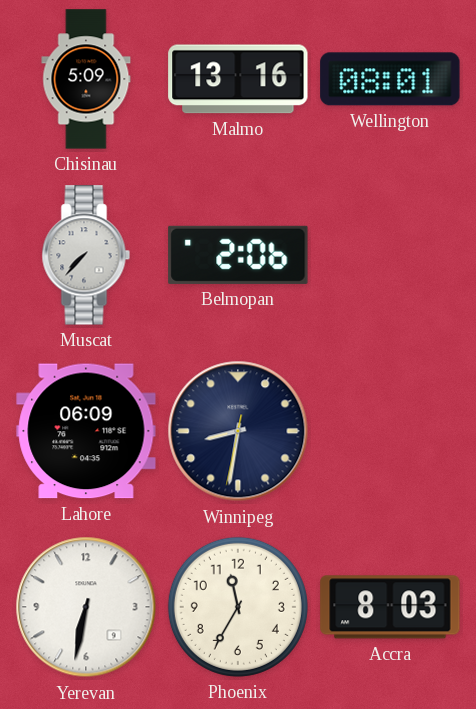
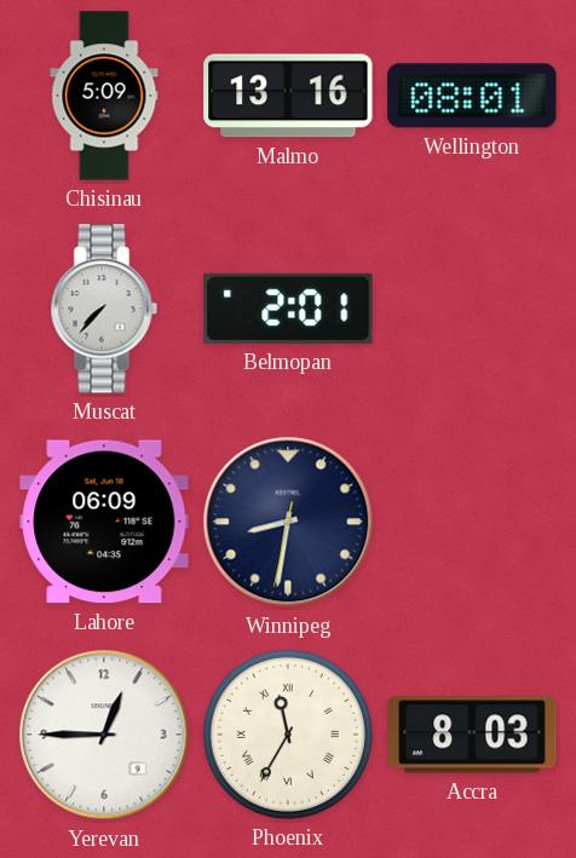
Belmopan: 2:06 -> 2:01
Yerevan: 6:32 -> 12:45
Phoenix numerals: Arabic -> Roman
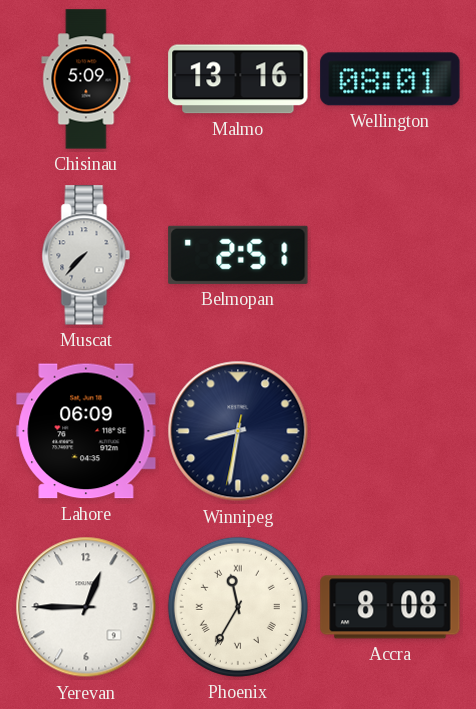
Belmopan: 2:01 -> 2:51
Accra: 8:03 -> 8:08
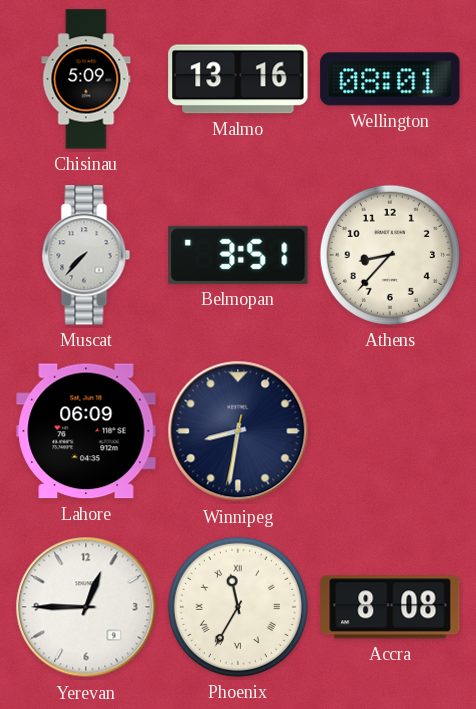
Belmopan: 2:51 -> 3:51
Athens: none -> 8:37
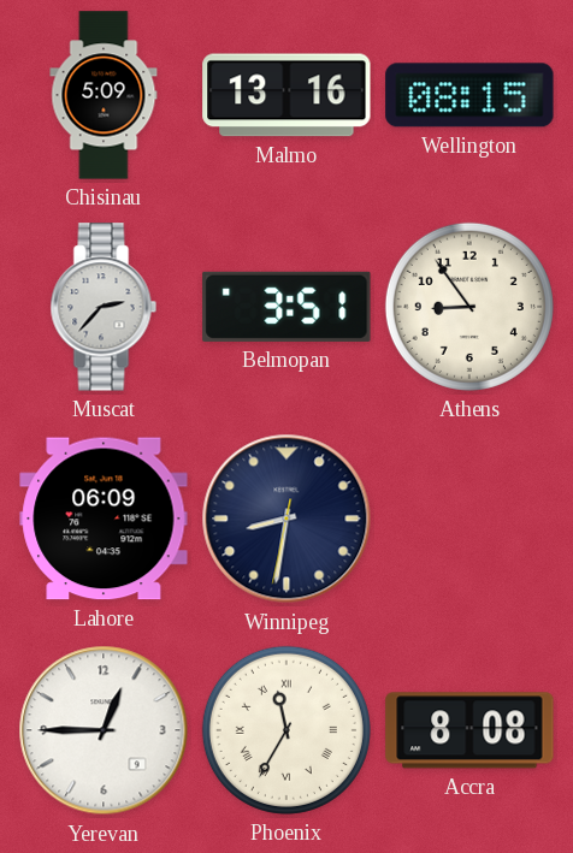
Wellington: 08:01 -> 08:15
Muscat: 7:37 -> 2:37
Athens: 8:37 -> 8:54
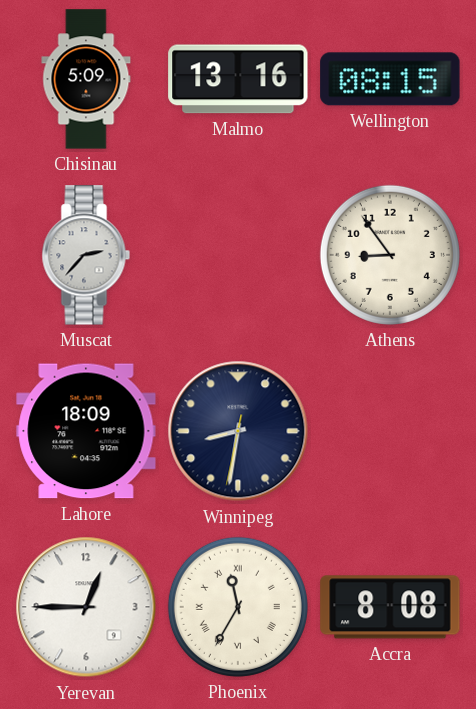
Belmopan: 3:51 -> none
Lahore: 06:09 -> 18:09
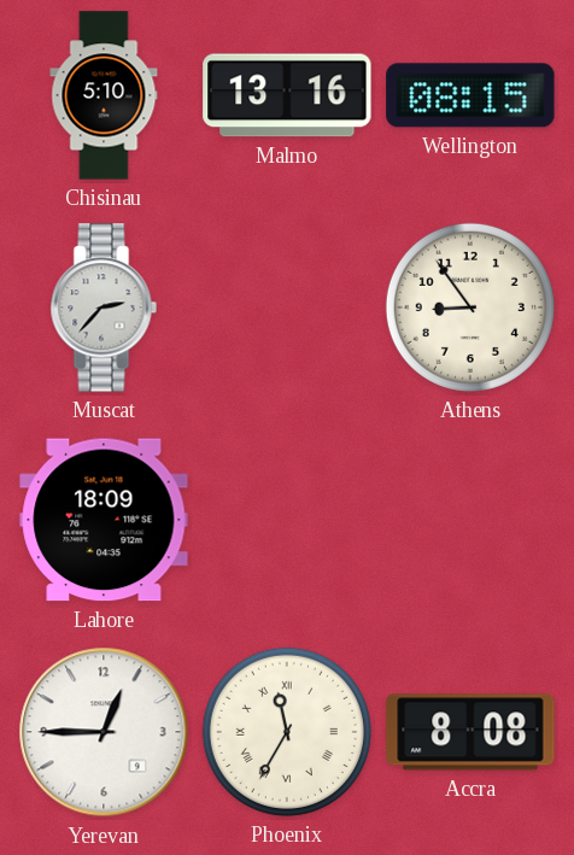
Chisinau: 5:09 -> 5:10
Winnipeg: 8:31 -> none
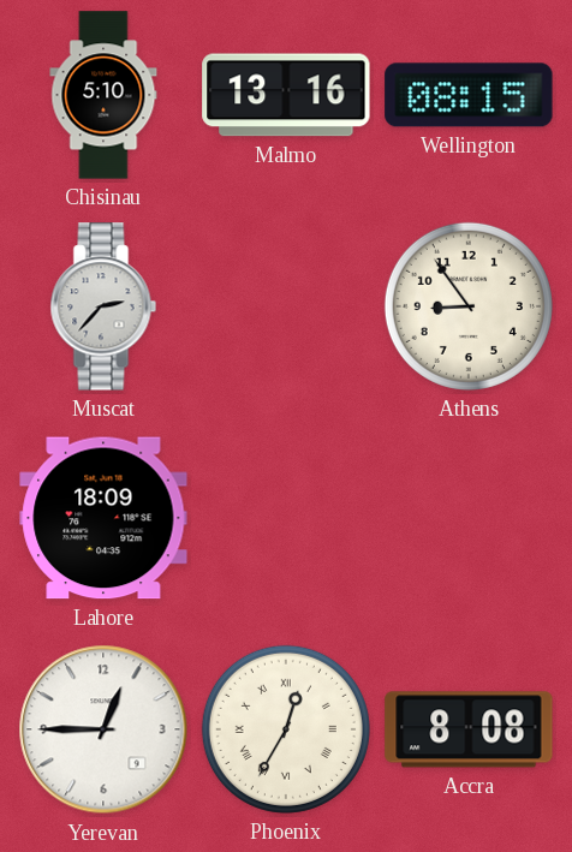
Phoenix: 11:35 -> 12:35
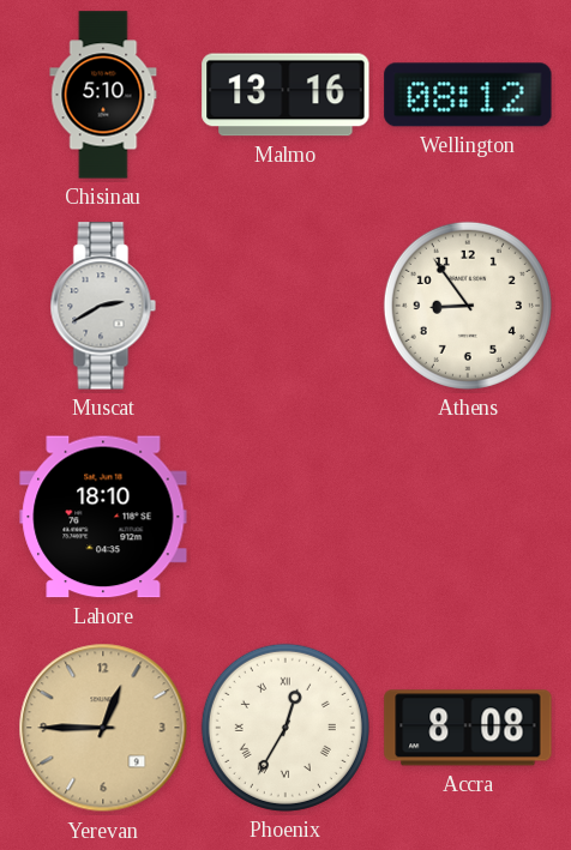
Wellington: 08:15 -> 08:12
Muscat: 2:37 -> 2:40
Lahore: 18:09 -> 18:10
Yerevan dial: white -> champagne
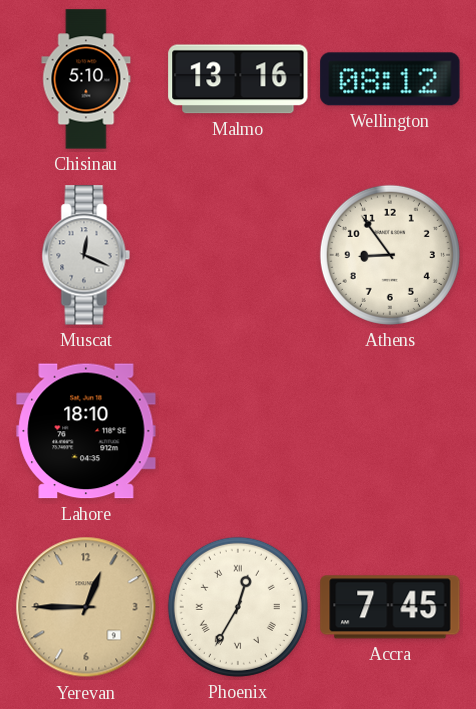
Muscat: 2:40 -> 12:19
Accra: 8:08 -> 7:45
